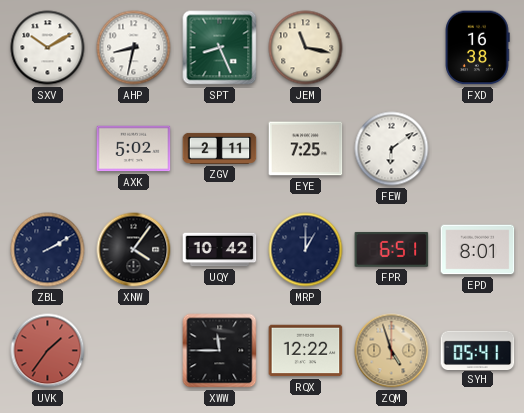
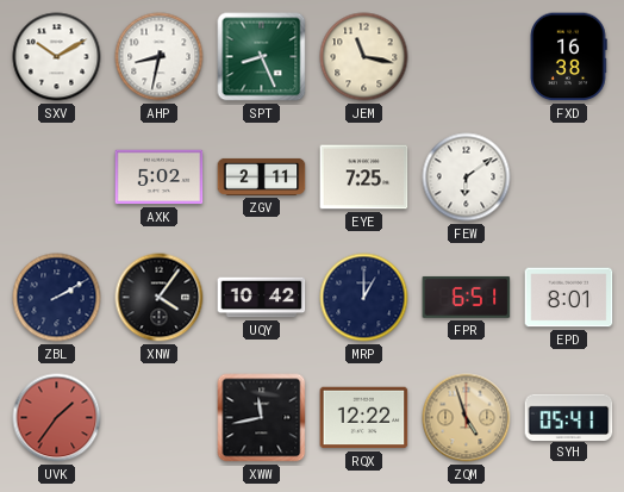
XWW: 11:45 -> 11:43
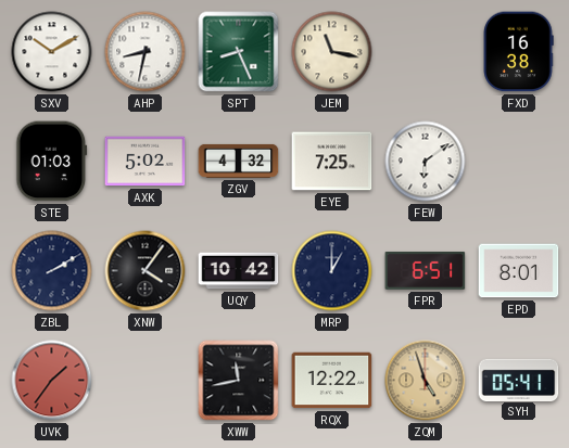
STE: none -> 01:03
ZGV: 2:11 -> 4:32
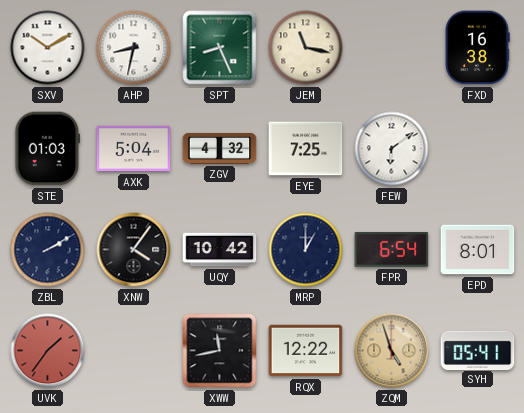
AXK: 5:02 -> 5:04
FPR: 6:51 -> 6:54
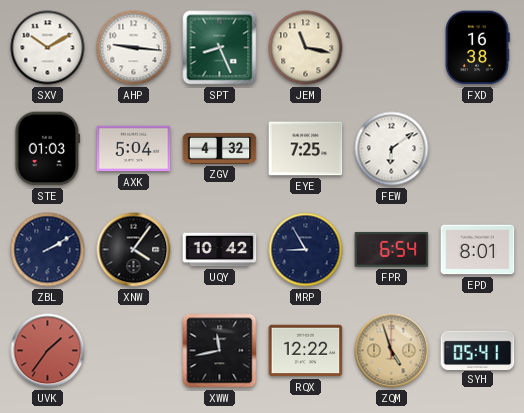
AHP: 8:32 -> 9:16
MRP: 1:00 -> 8:55
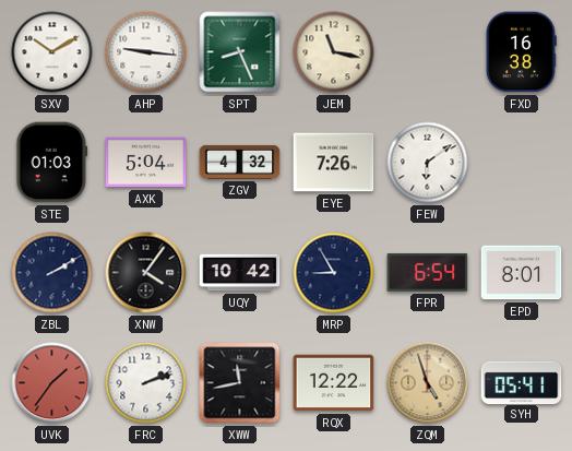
EYE: 7:25 -> 7:26
FRC: none -> 2:12
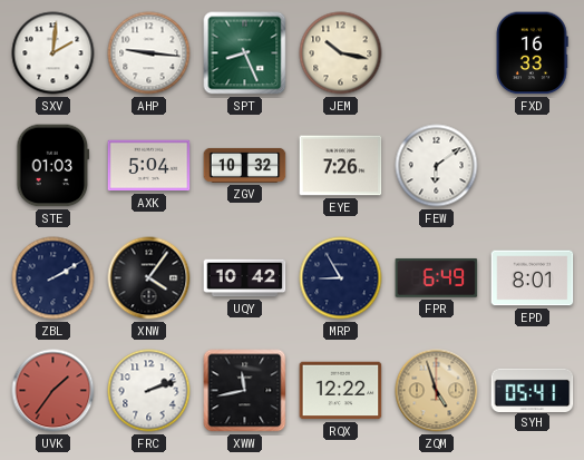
SXV: 10:10 -> 2:01
JEM: 11:17 -> 10:17
FXD: 16:38 -> 16:33
ZGV: 4:32 -> 10:32
FPR: 6:54 -> 6:49
